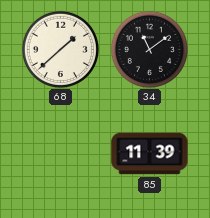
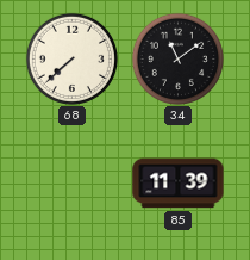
68: 1:38 -> 7:38
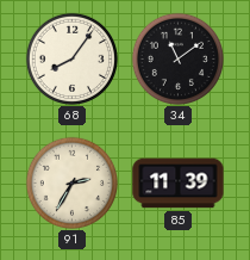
68: 7:38 -> 8:06
91: none -> 2:35
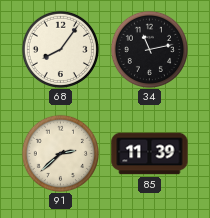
34: 11:09 -> 11:13
91: 2:35 -> 2:38
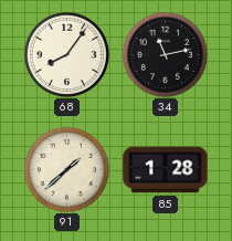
91: 2:38 -> 1:38
85: 11:39 -> 1:28
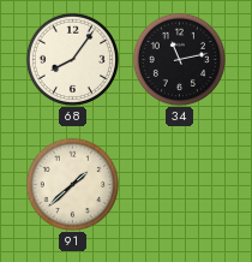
85: 1:28 -> none
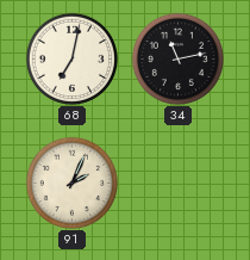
68: 8:06 -> 7:02
91: 1:38 -> 2:04
